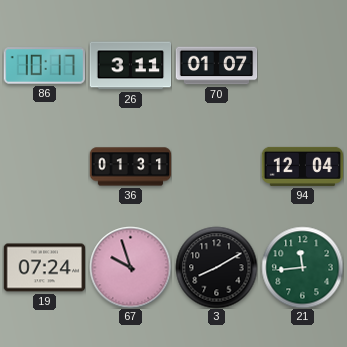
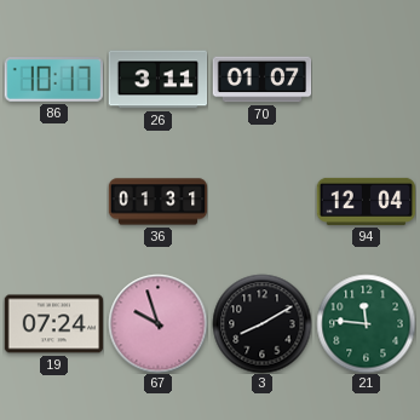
21: 11:44 -> 11:46
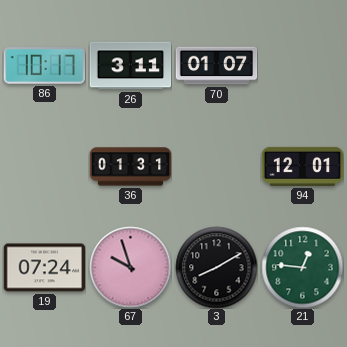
94: 12:04 -> 12:01
21: 11:46 -> 12:46
